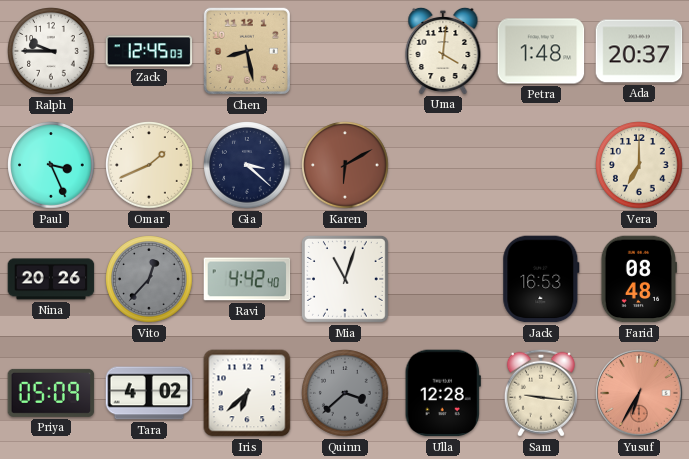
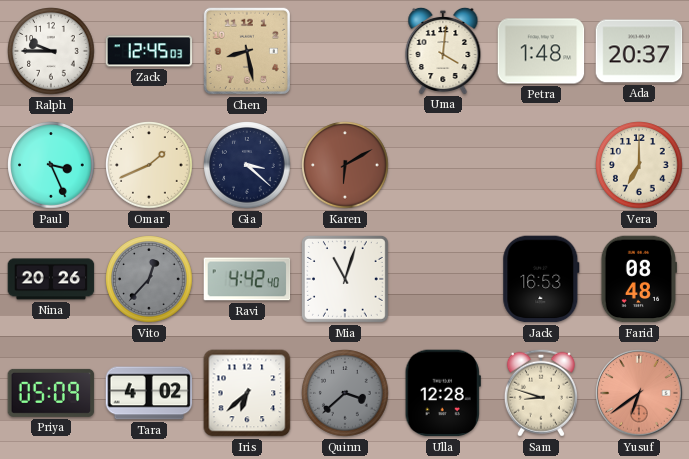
Sam: 9:16 -> 8:48
Yusuf: 6:35 -> 6:39
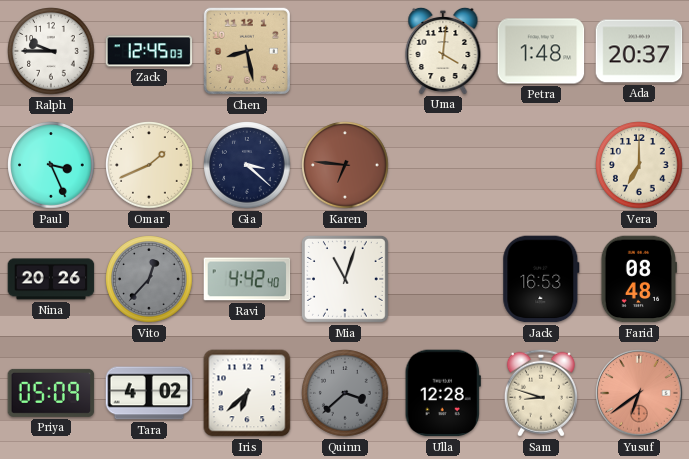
Karen: 6:10 -> 6:46
